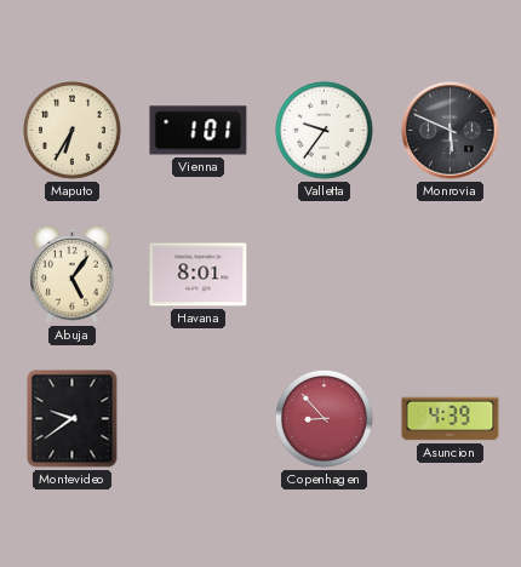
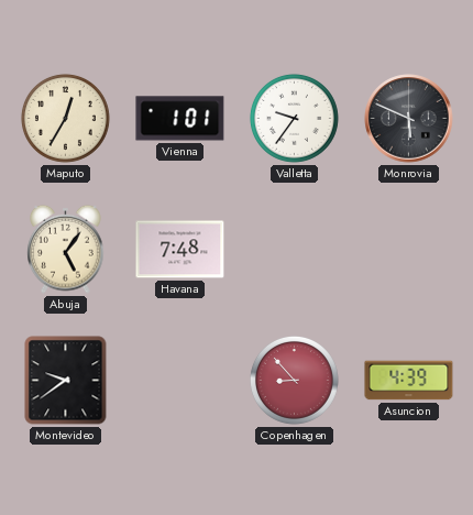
Maputo: 6:35 -> 12:35
Havana: 8:01 -> 7:48
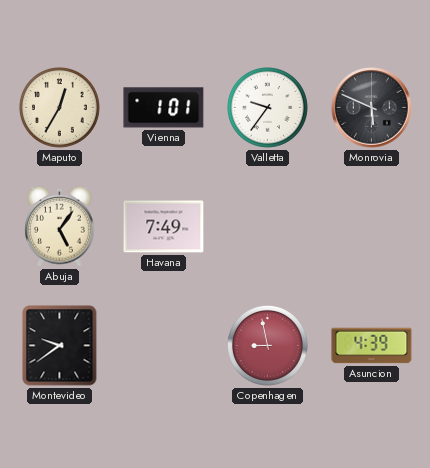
Havana: 7:48 -> 7:49
Copenhagen: 8:53 -> 8:58
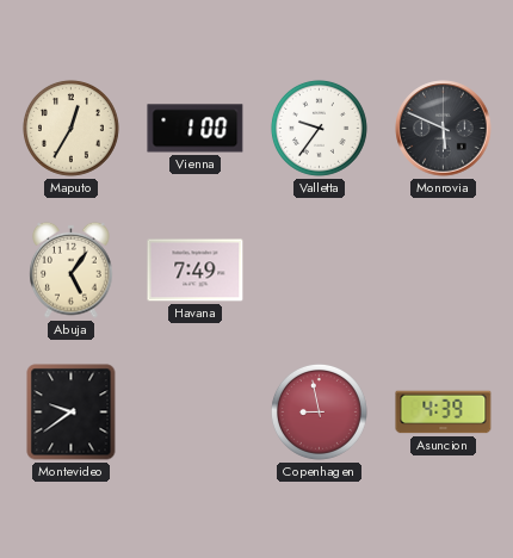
Vienna: 1:01 -> 1:00
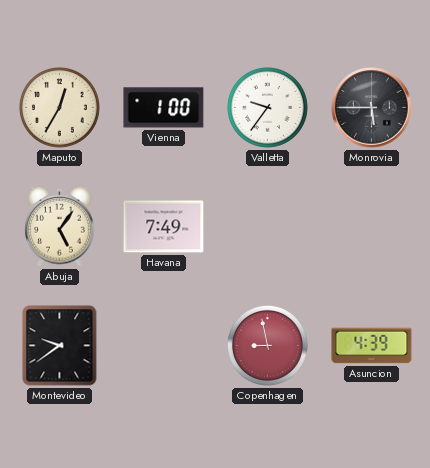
Monrovia: 5:49 -> 5:45
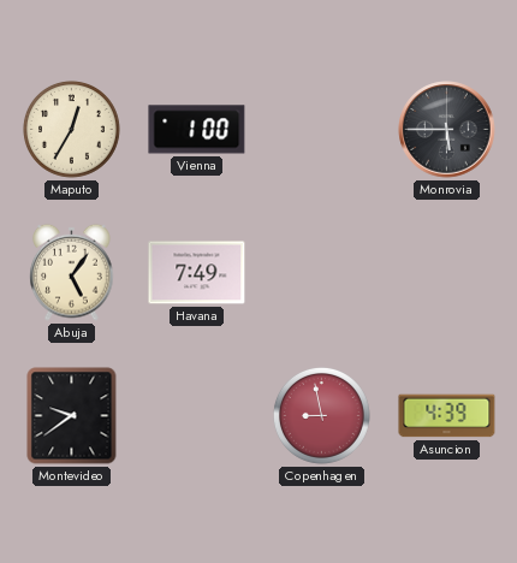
Valletta: 9:36 -> none
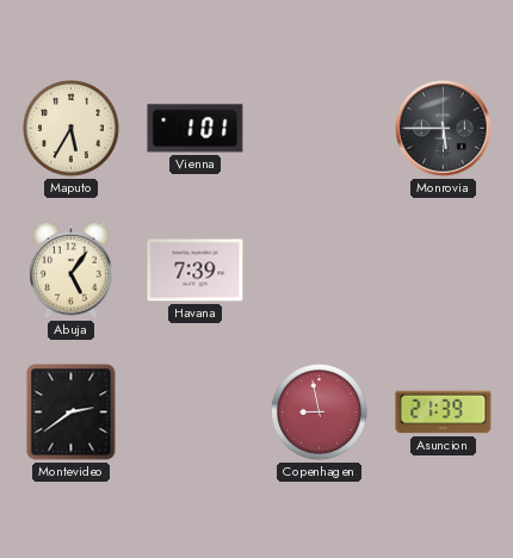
Maputo: 12:35 -> 5:35
Vienna: 1:00 -> 1:01
Havana: 7:49 -> 7:39
Montevideo: 9:39 -> 2:39
Asuncion: 4:39 -> 21:39
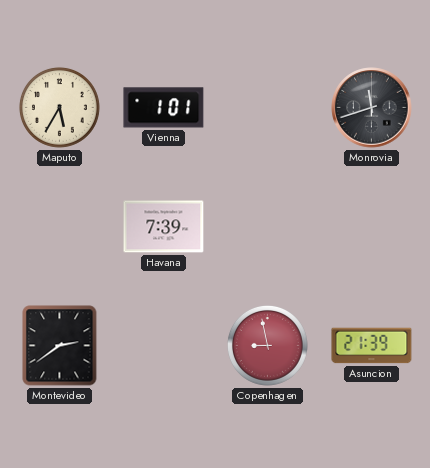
Monrovia: 5:45 -> 11:42
Abuja: 5:06 -> none
